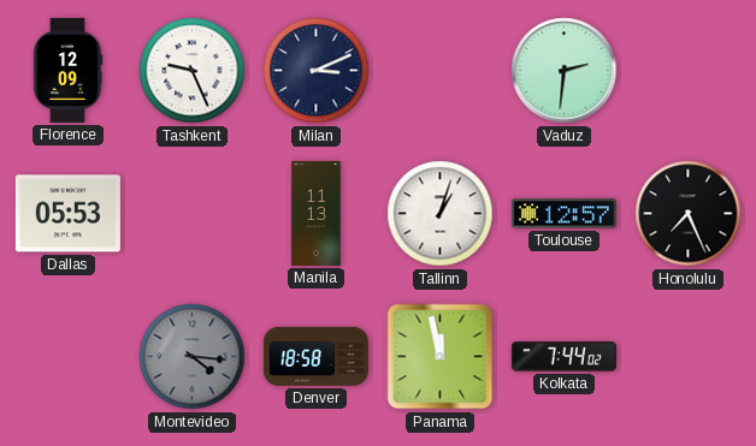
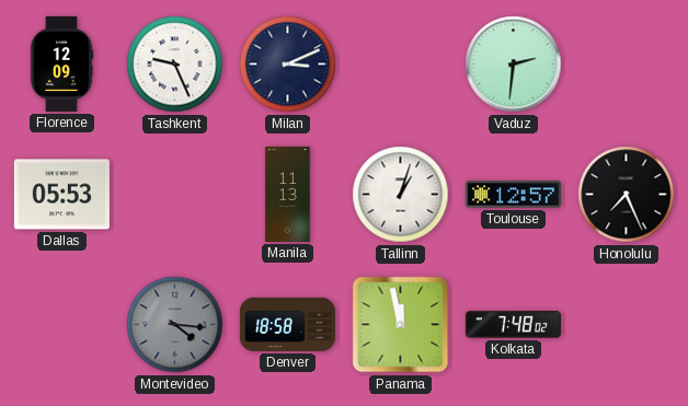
Kolkata: 7:44 -> 7:48
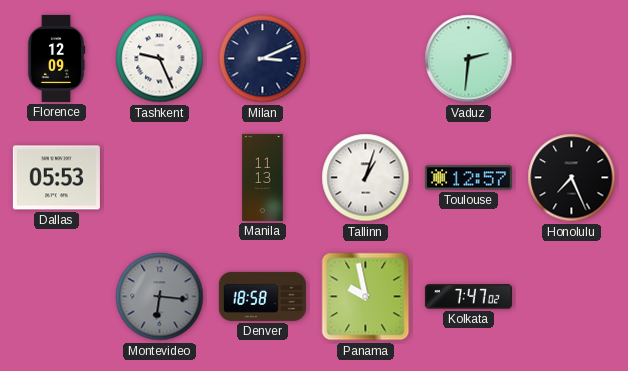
Montevideo: 4:16 -> 6:16
Panama: 11:58 -> 9:58
Kolkata: 7:48 -> 7:47
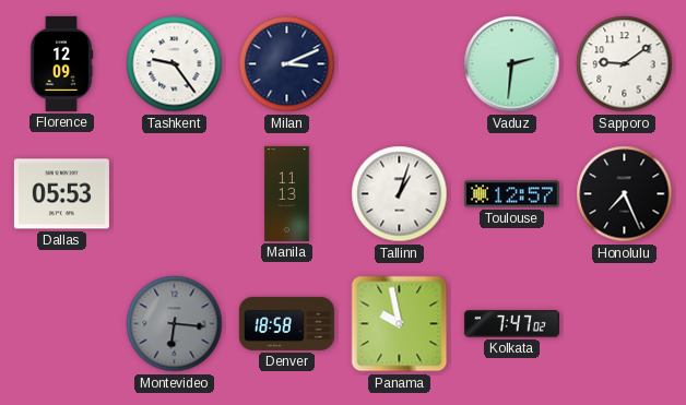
Tashkent: 9:26 -> 9:24
Sapporo: none -> 9:09
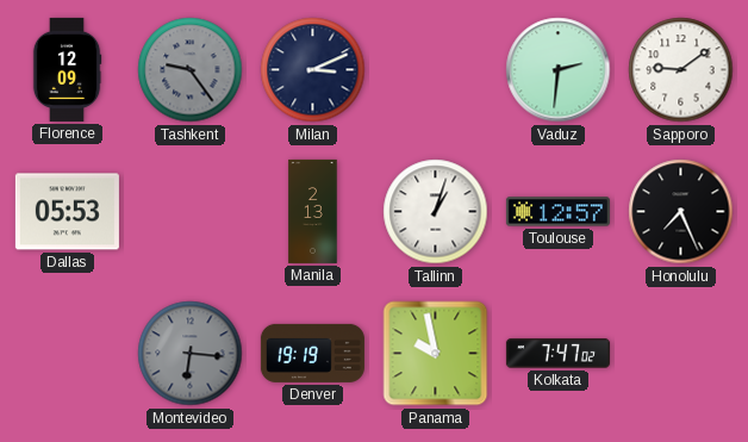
Tashkent dial: white -> grey
Manila: 11:13 -> 2:13
Denver: 18:58 -> 19:19
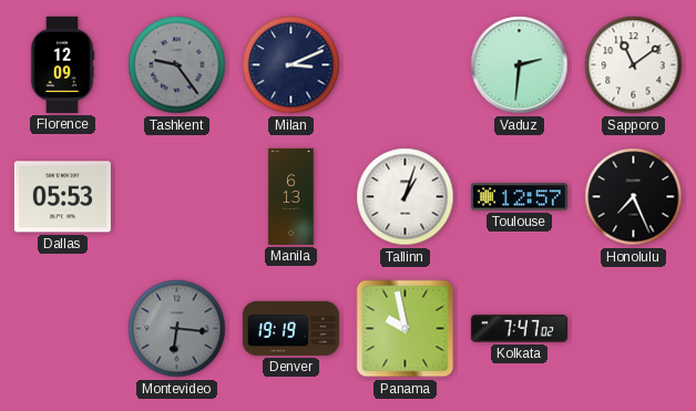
Sapporo: 9:09 -> 11:09
Manila: 2:13 -> 6:13
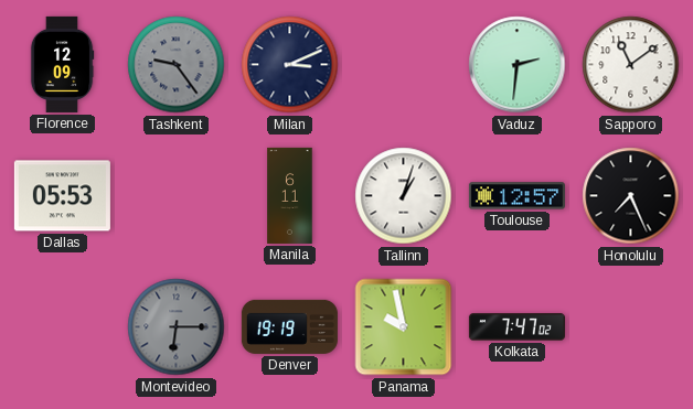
Manila: 6:13 -> 6:11
Montevideo: 6:16 -> 6:15
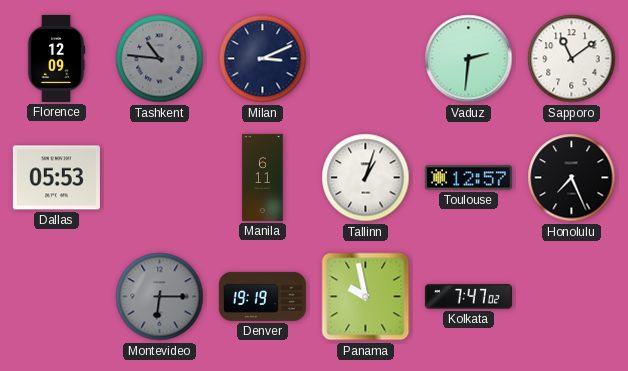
Tashkent: 9:24 -> 10:46
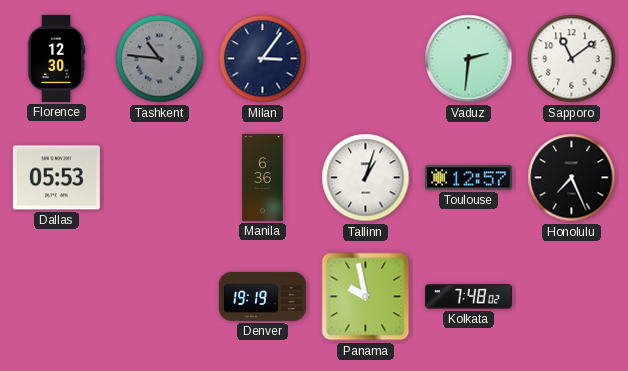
Florence: 12:09 -> 12:30
Milan: 3:11 -> 3:06
Manila: 6:11 -> 6:36
Montevideo: 6:15 -> none
Kolkata: 7:47 -> 7:48
